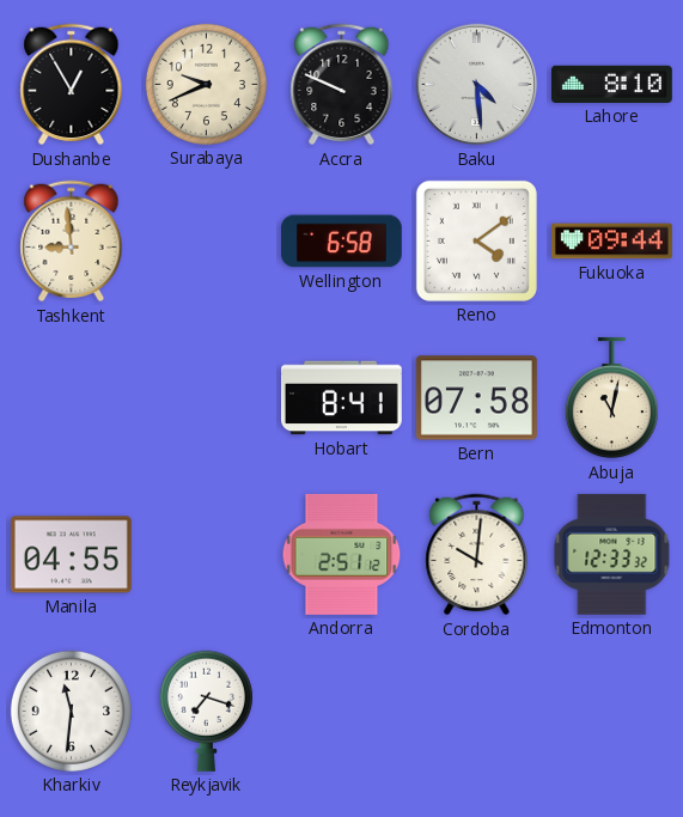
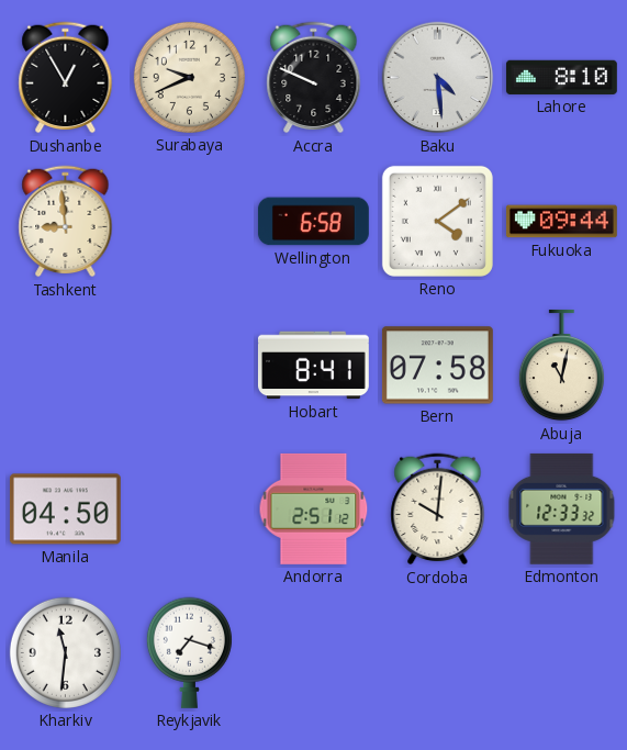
Manila: 04:55 -> 04:50
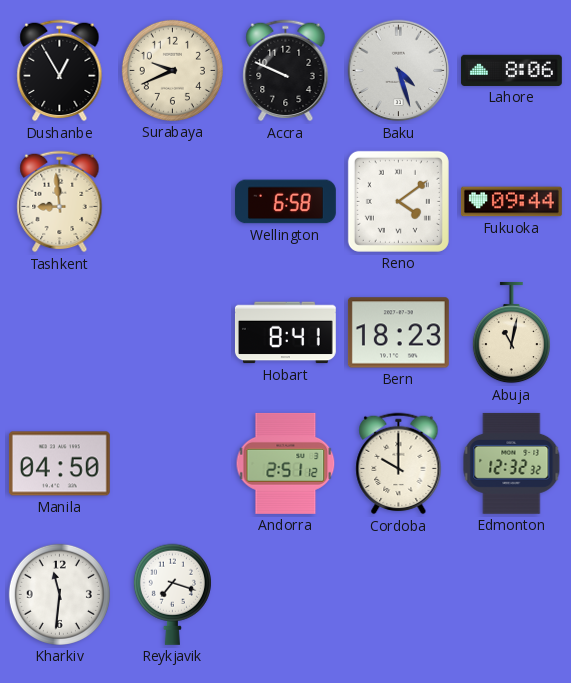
Baku: 4:29 -> 4:27
Lahore: 8:10 -> 8:06
Bern: 07:58 -> 18:23
Cordoba: 10:01 -> 10:00
Edmonton: 12:33 -> 12:32
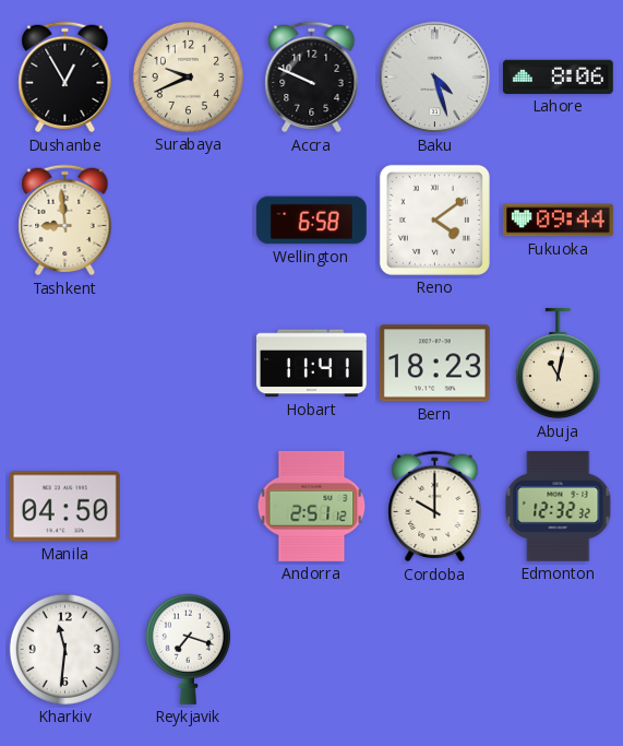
Hobart: 8:41 -> 11:41
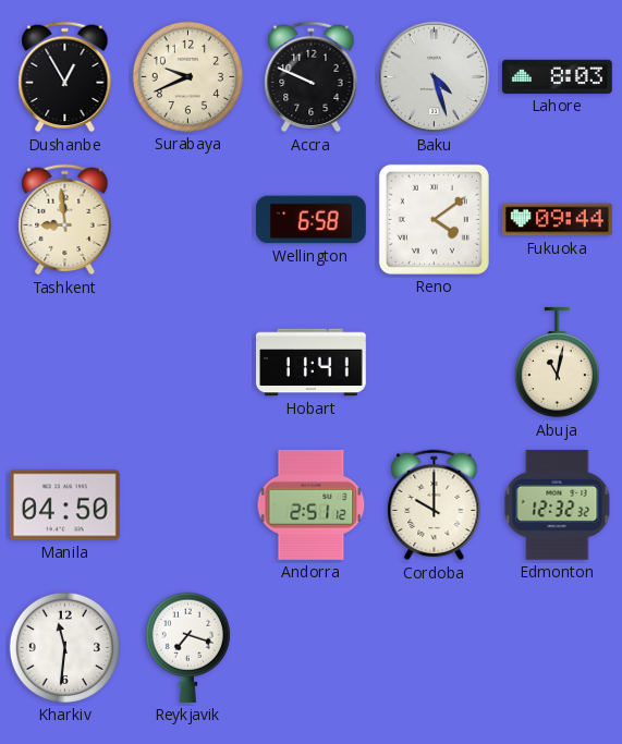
Lahore: 8:06 -> 8:03
Bern: 18:23 -> none
